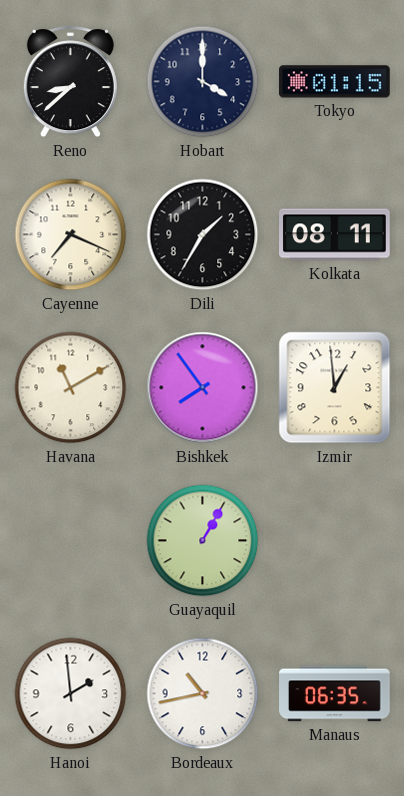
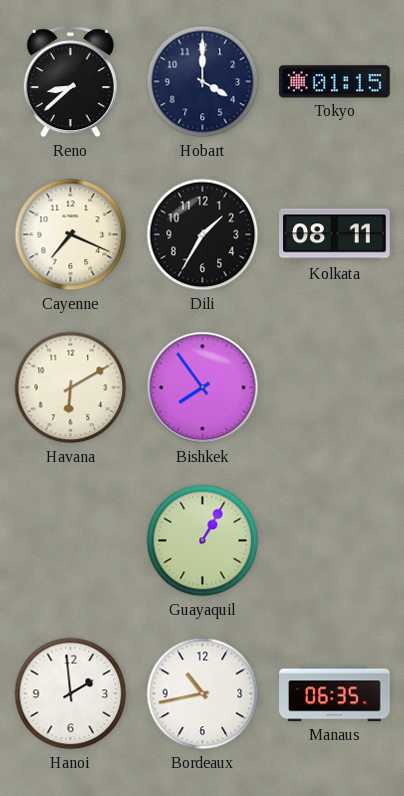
Havana: 11:10 -> 6:10
Izmir: 12:59 -> none
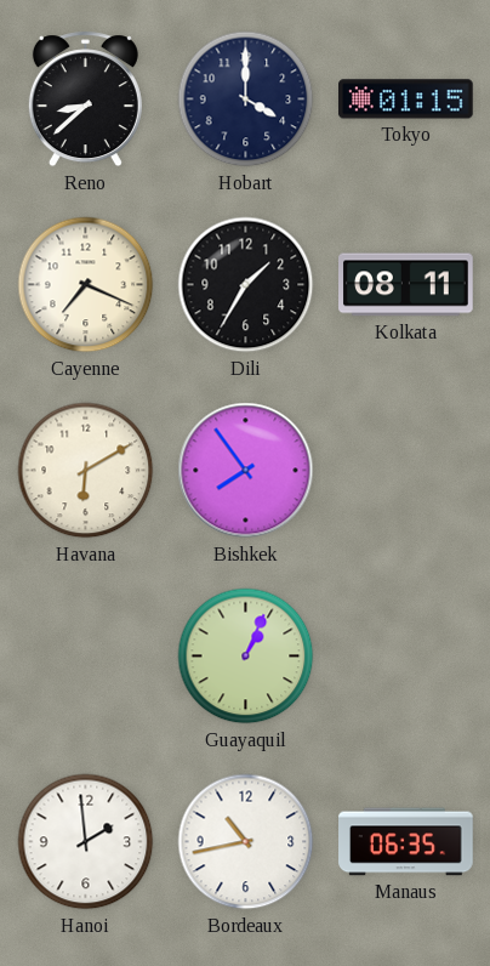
Guayaquil: 1:05 -> 1:04
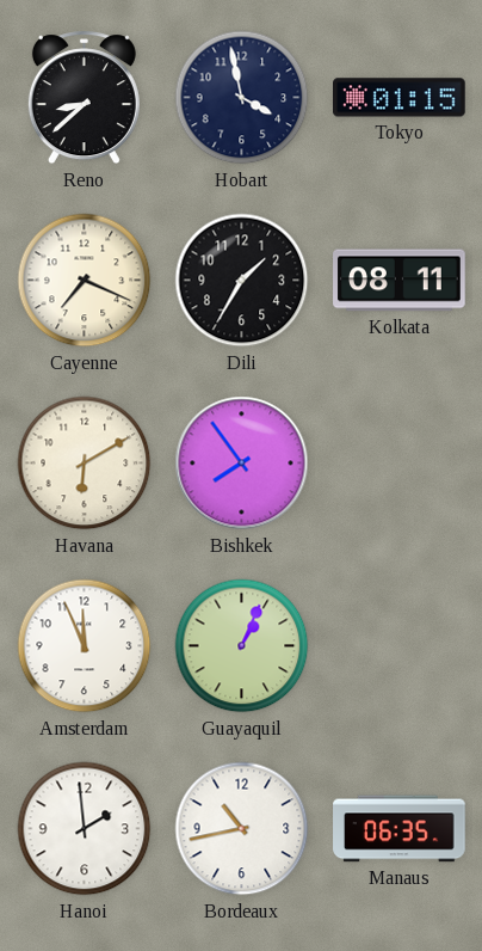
Hobart: 4:00 -> 3:58
Amsterdam: none -> 11:56
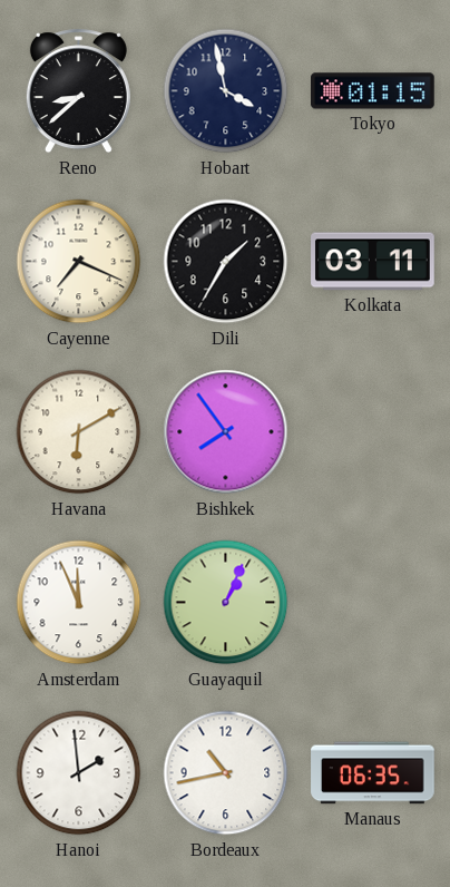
Kolkata: 08:11 -> 03:11
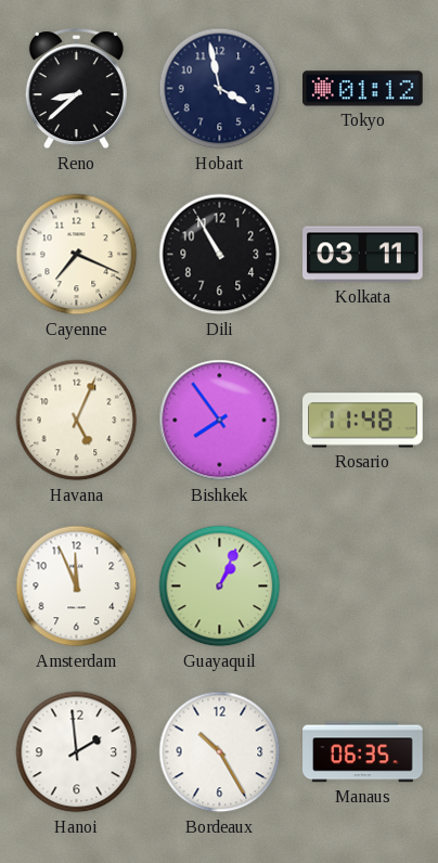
Tokyo: 01:15 -> 01:12
Dili: 1:35 -> 10:55
Havana: 6:10 -> 5:04
Rosario: none -> 11:48
Bordeaux: 10:43 -> 10:25
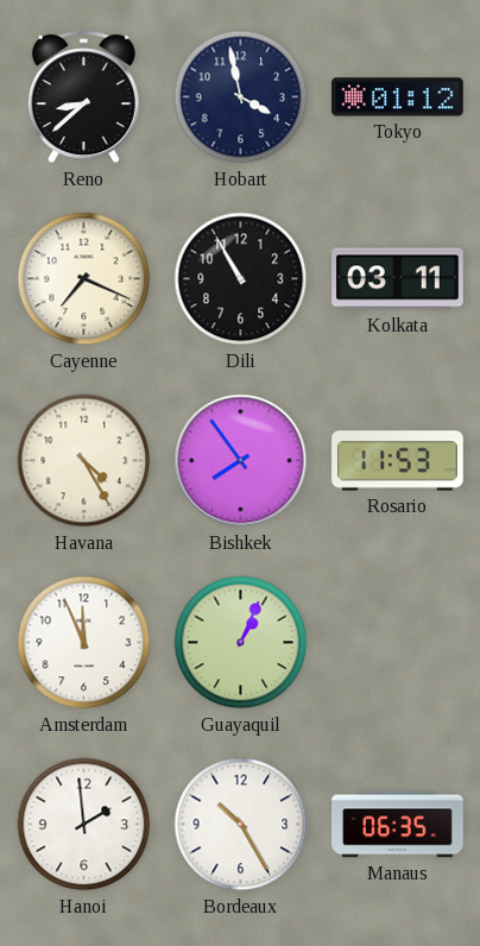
Havana: 5:04 -> 4:25
Rosario: 11:48 -> 11:53
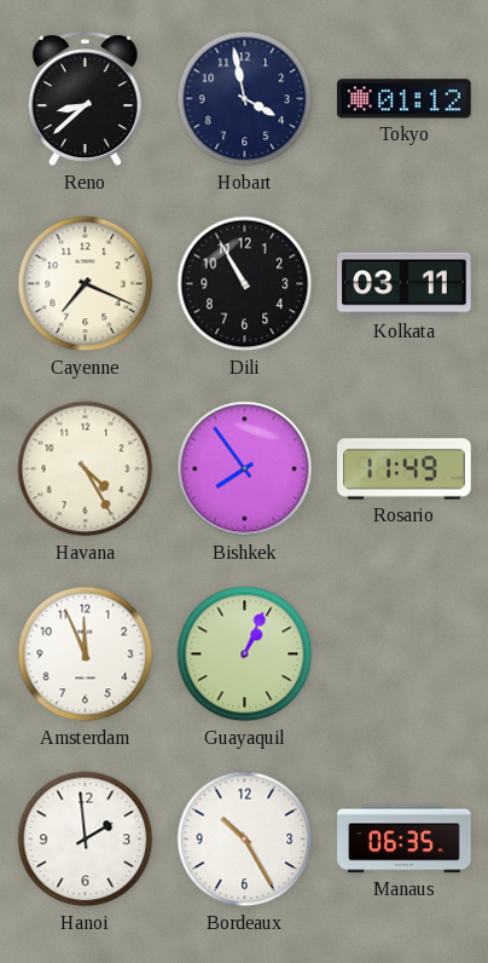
Rosario: 11:53 -> 11:49
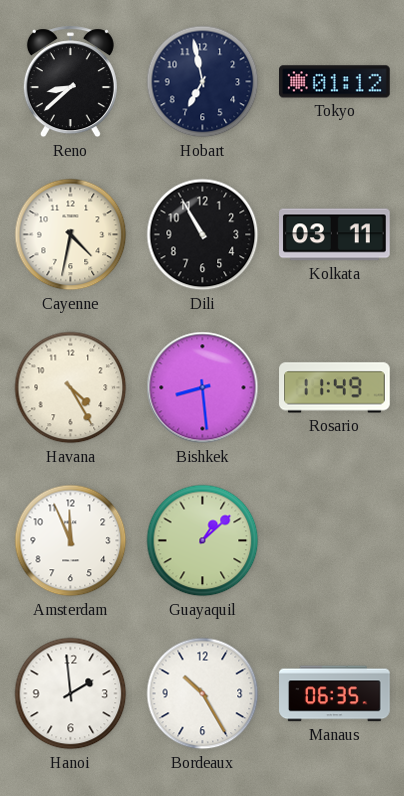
Hobart: 3:58 -> 6:58
Cayenne: 7:19 -> 4:32
Bishkek: 7:54 -> 8:29
Guayaquil: 1:04 -> 1:08
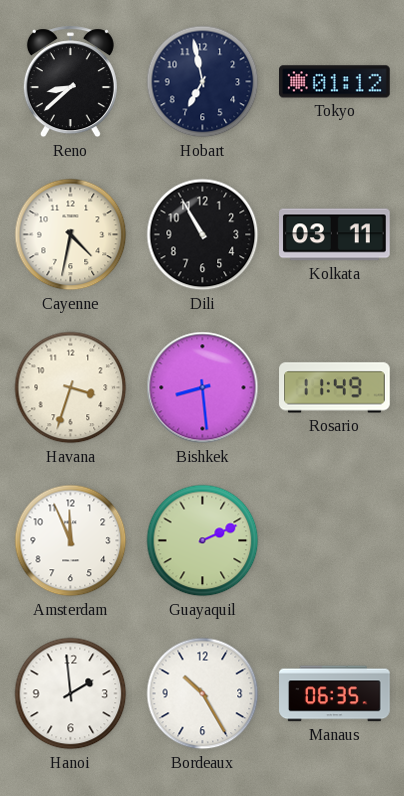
Havana: 4:25 -> 3:33
Guayaquil: 1:08 -> 2:11
